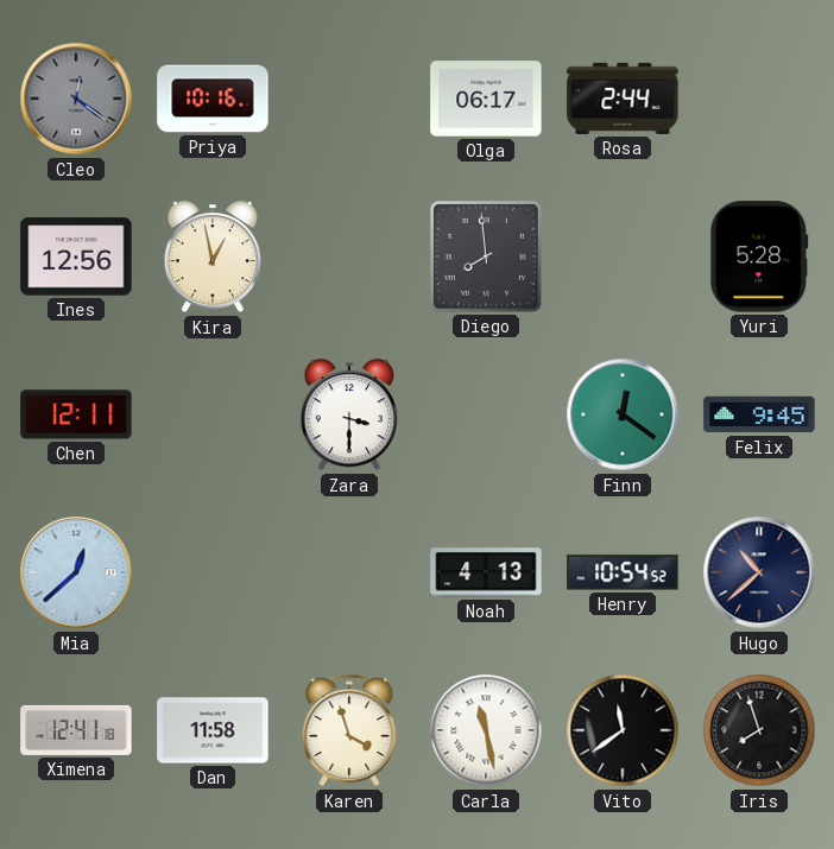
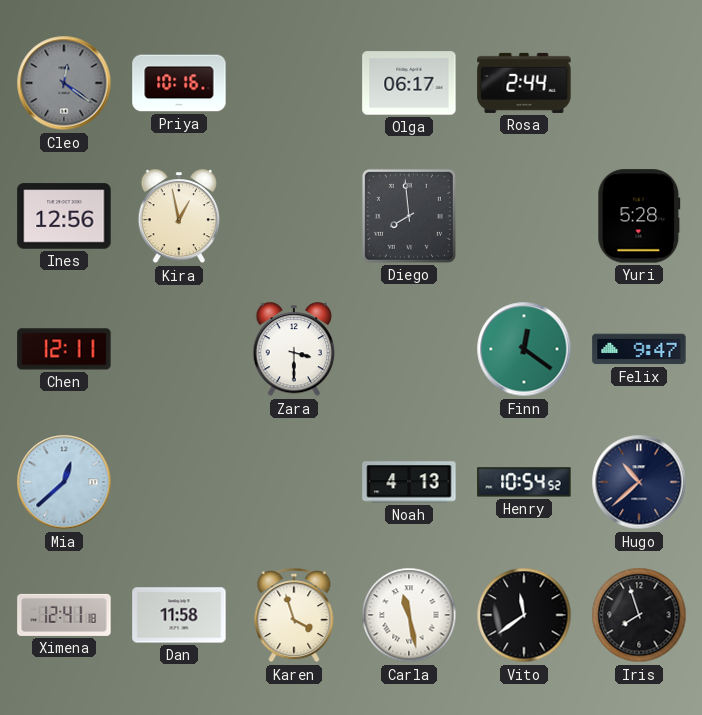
Felix: 9:45 -> 9:47
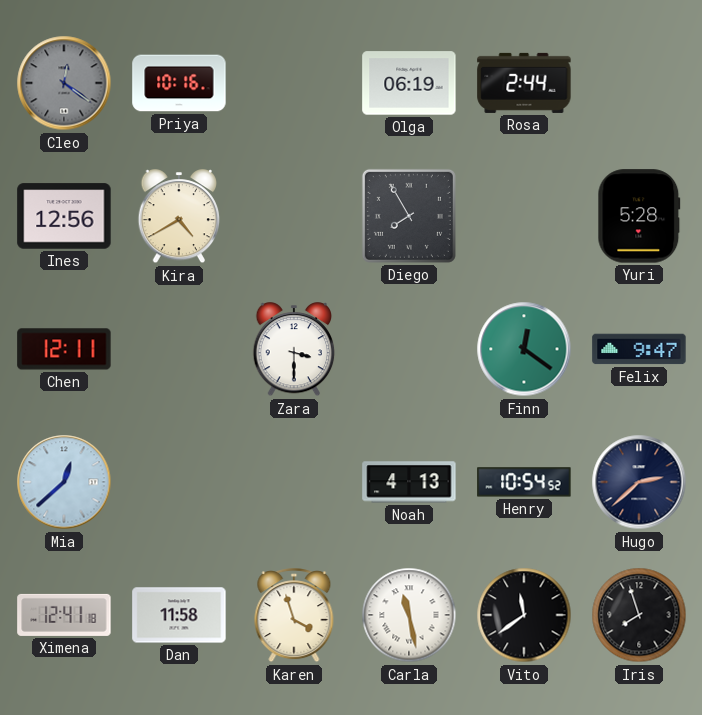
Olga: 06:17 -> 06:19
Kira: 12:58 -> 4:40
Diego: 7:59 -> 7:55
Hugo: 10:38 -> 2:38
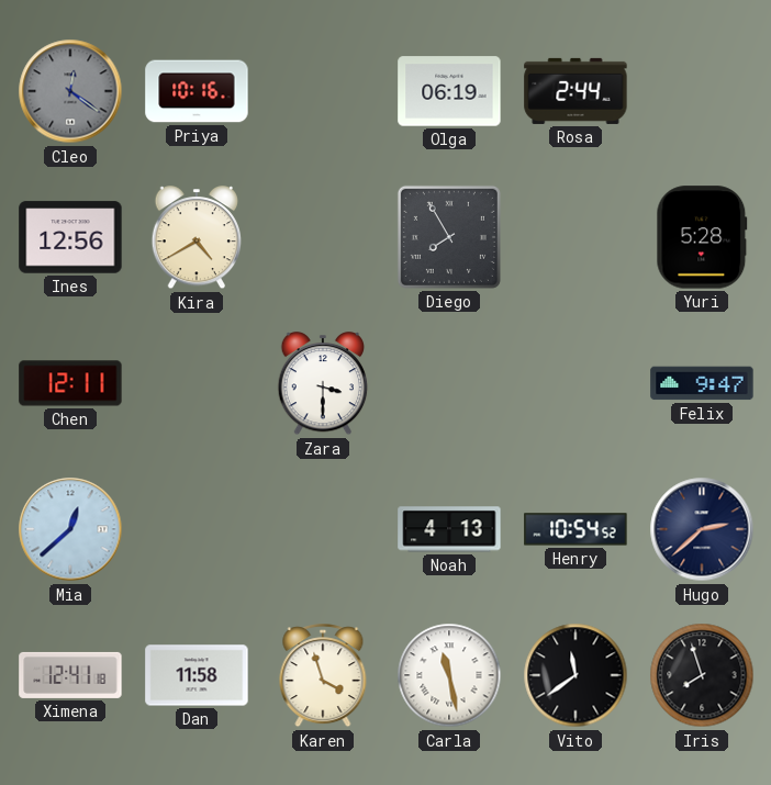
Finn: 12:21 -> none
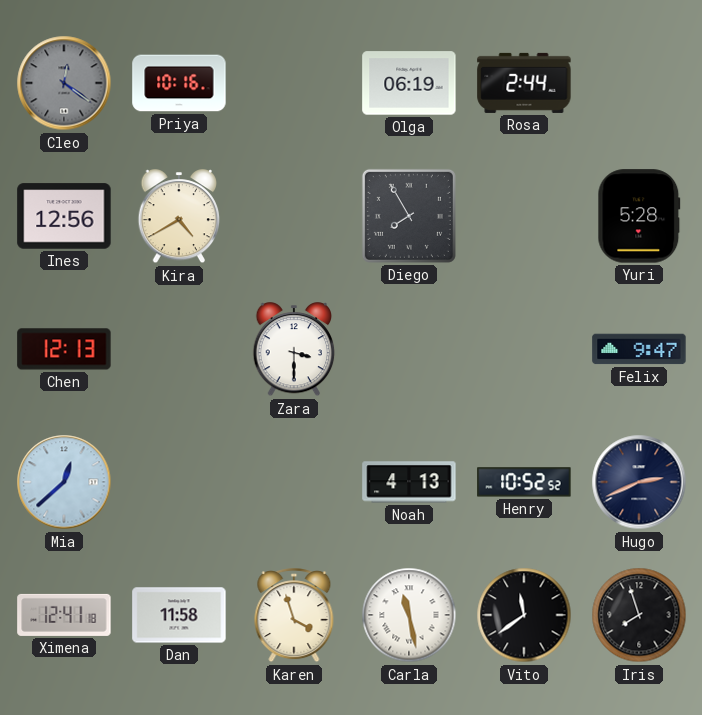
Chen: 12:11 -> 12:13
Henry: 10:54 -> 10:52
Hugo: 2:38 -> 2:41
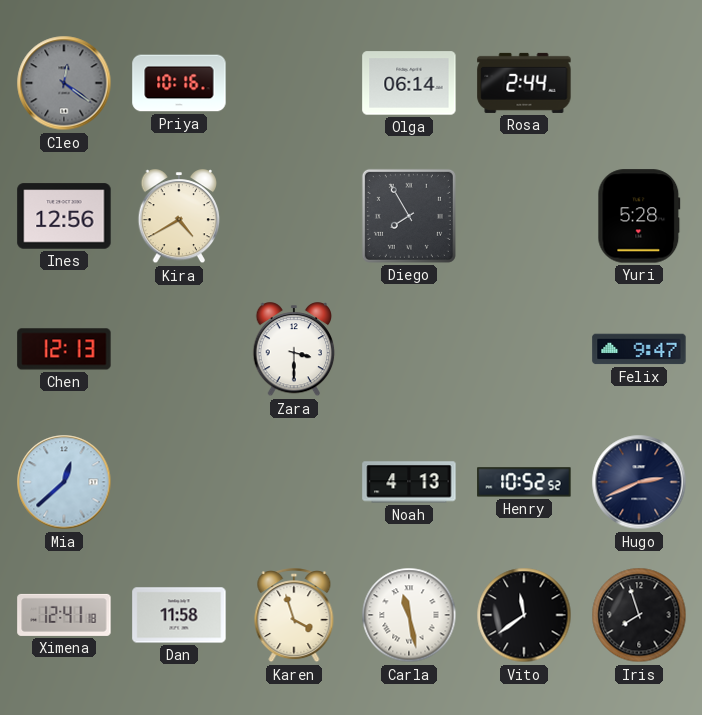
Olga: 06:19 -> 06:14
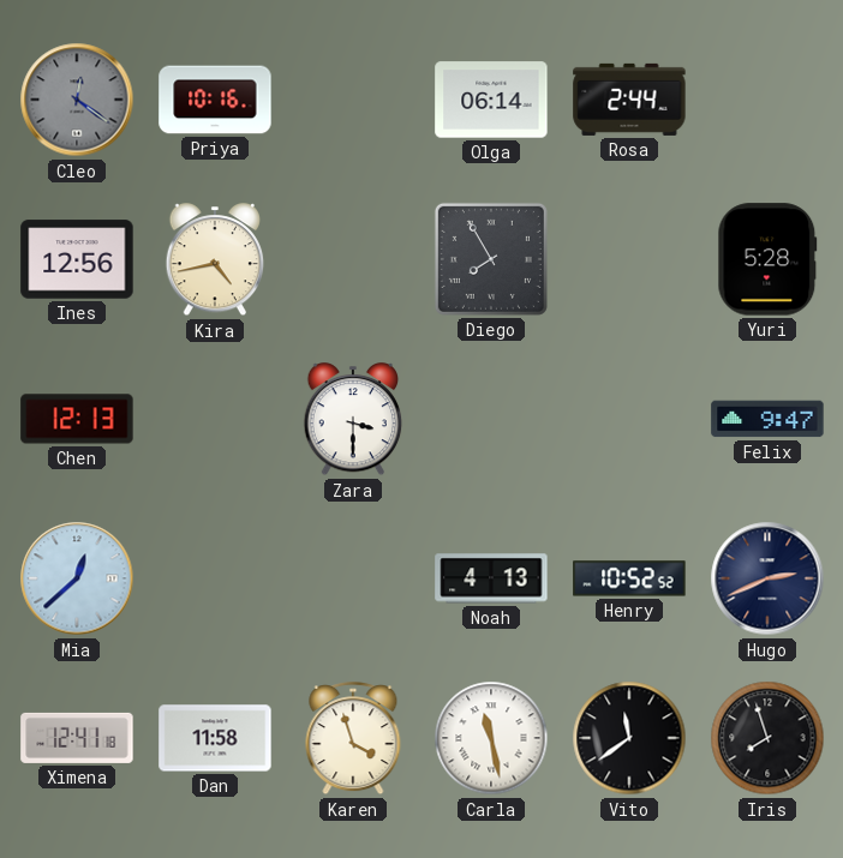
Kira: 4:40 -> 4:43
